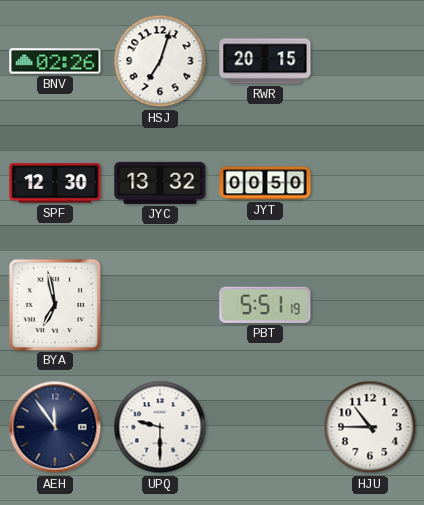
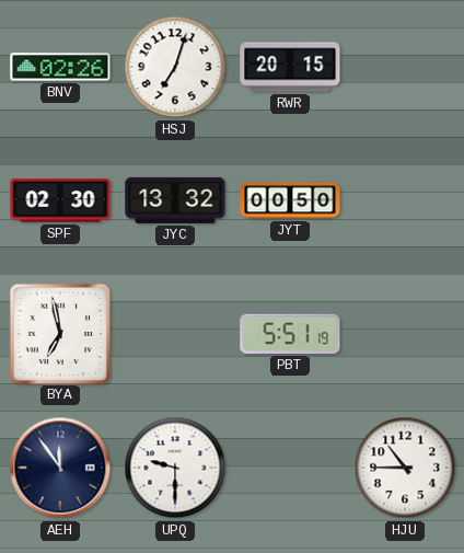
SPF: 12:30 -> 02:30
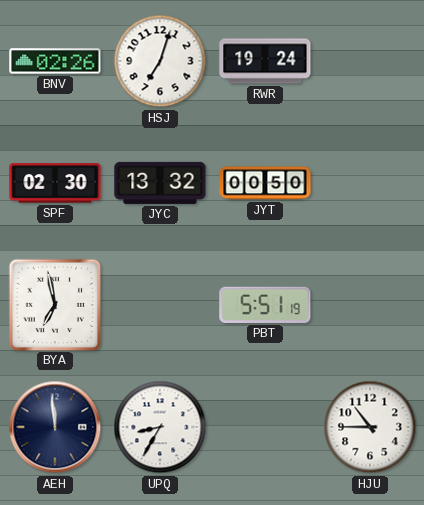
RWR: 20:15 -> 19:24
AEH: 11:54 -> 11:59
UPQ: 9:30 -> 8:35
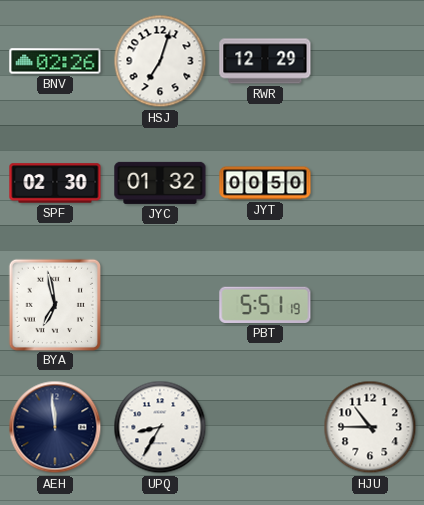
RWR: 19:24 -> 12:29
JYC: 13:32 -> 01:32
